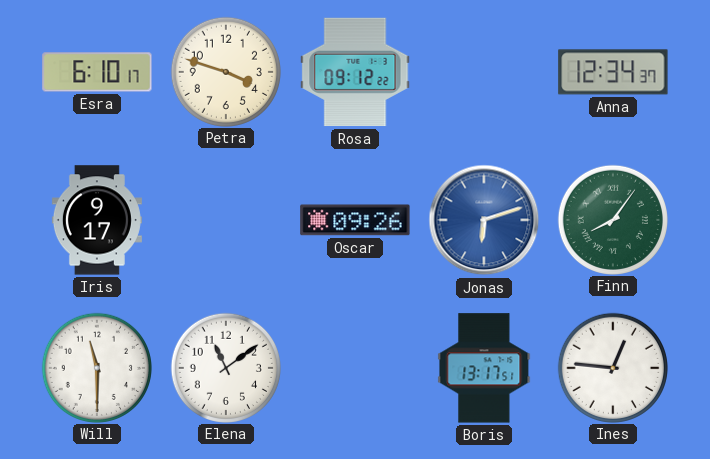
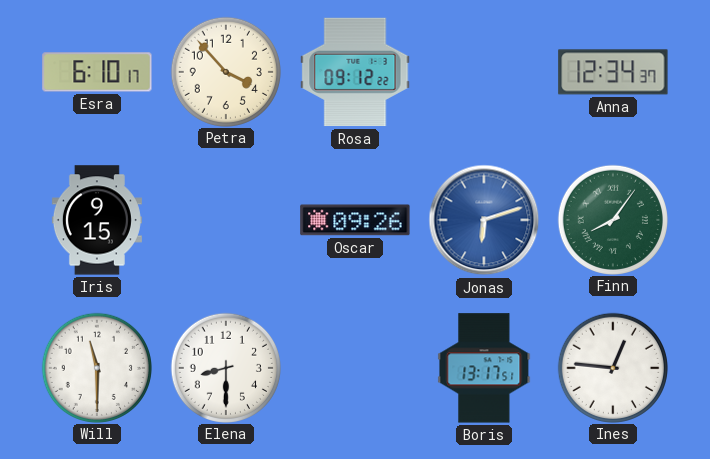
Petra: 3:48 -> 3:53
Iris: 9:17 -> 9:15
Elena: 11:09 -> 8:30
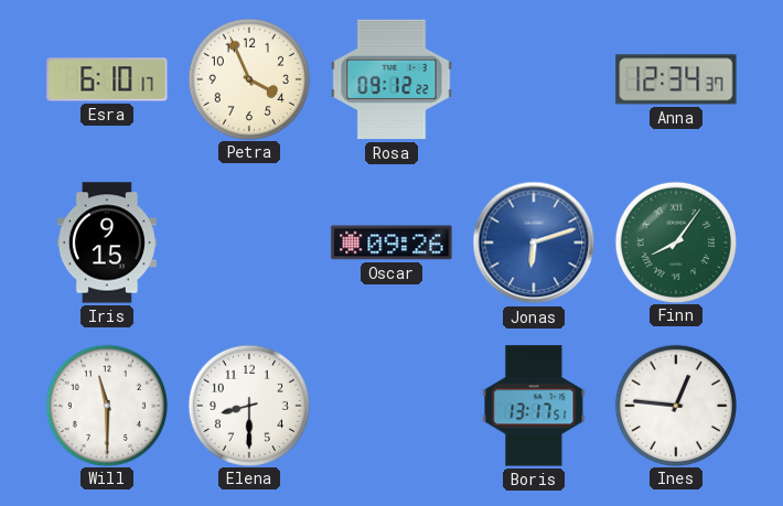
Petra: 3:53 -> 3:56
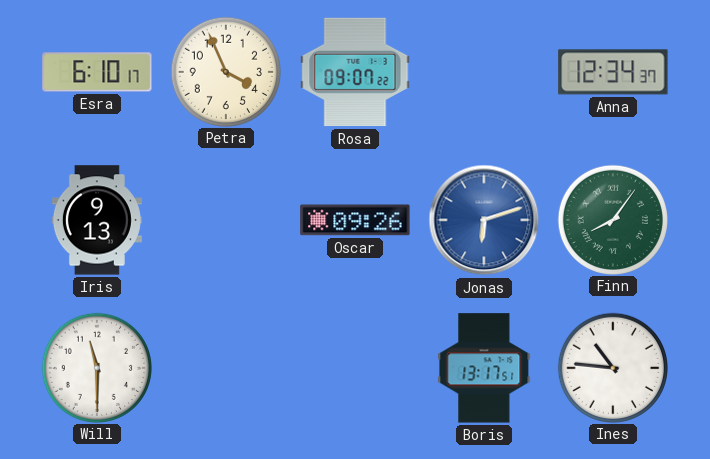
Rosa: 09:12 -> 09:07
Iris: 9:15 -> 9:13
Elena: 8:30 -> none
Ines: 12:46 -> 10:46
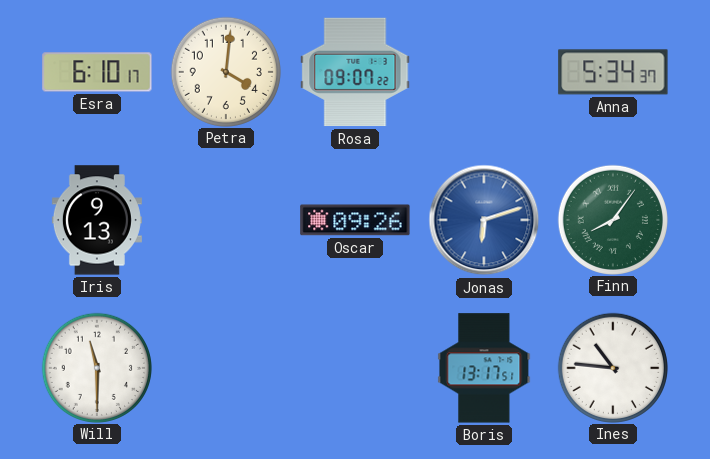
Petra: 3:56 -> 4:01
Anna: 12:34 -> 5:34
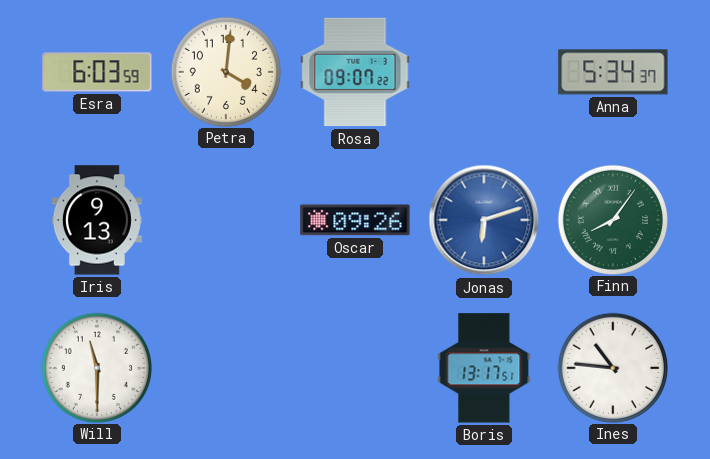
Esra: 6:10 -> 6:03
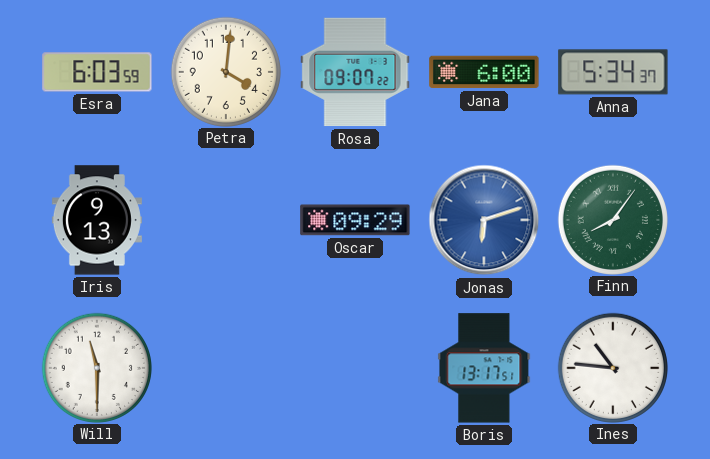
Jana: none -> 6:00
Oscar: 09:26 -> 09:29
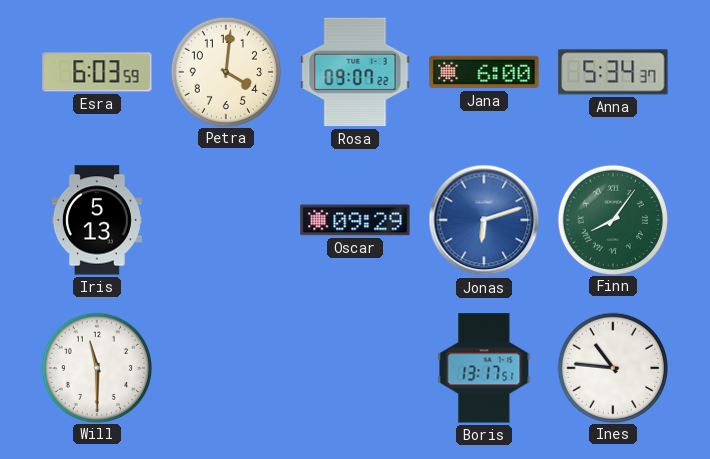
Iris: 9:13 -> 5:13
